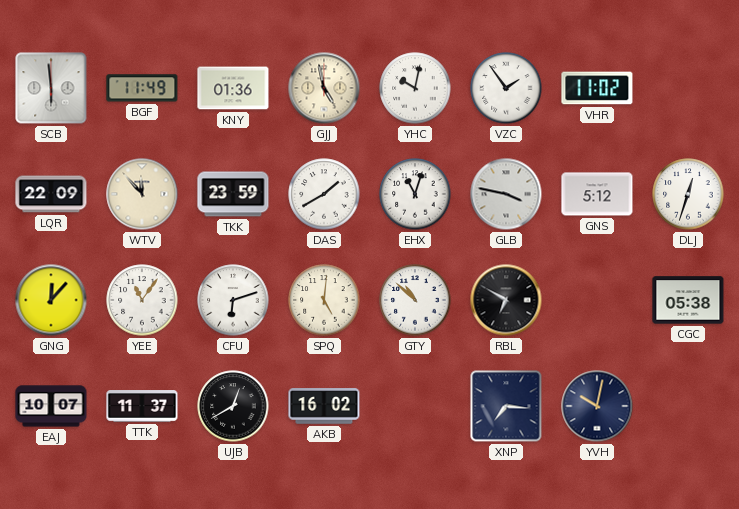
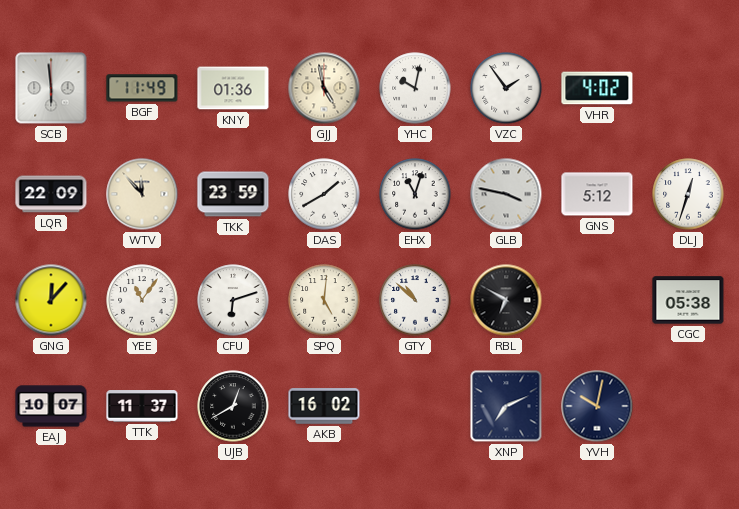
VHR: 11:02 -> 4:02
XNP: 7:16 -> 7:11
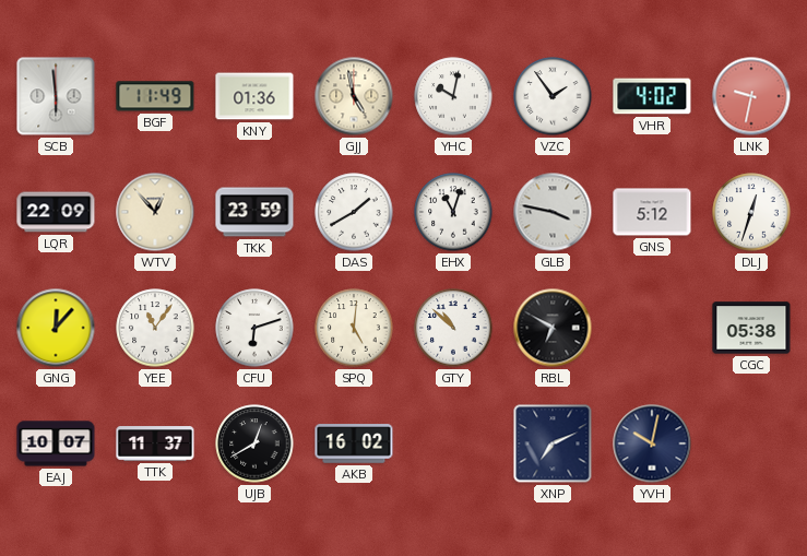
LNK: none -> 9:32
WTV: 11:53 -> 12:53
